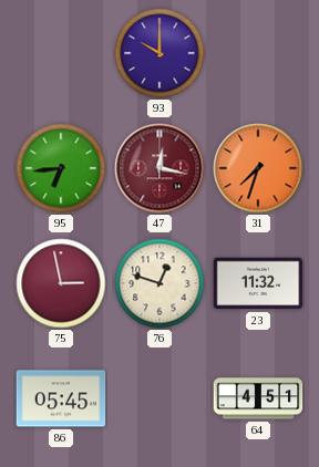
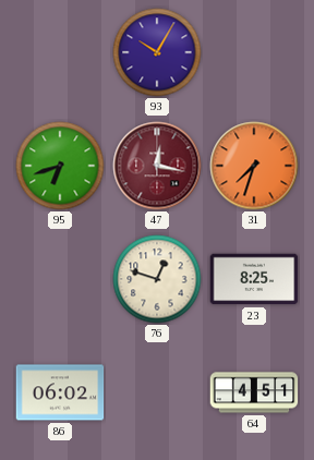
93: 10:00 -> 10:05
95: 6:44 -> 6:42
75: 2:58 -> none
23: 11:32 -> 8:25
86: 05:45 -> 06:02
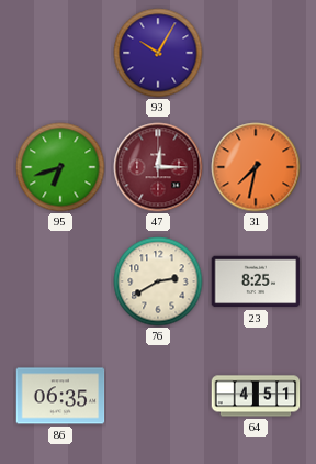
47: 12:17 -> 12:15
31: 7:33 -> 7:32
76: 12:48 -> 2:40
86: 06:02 -> 06:35
